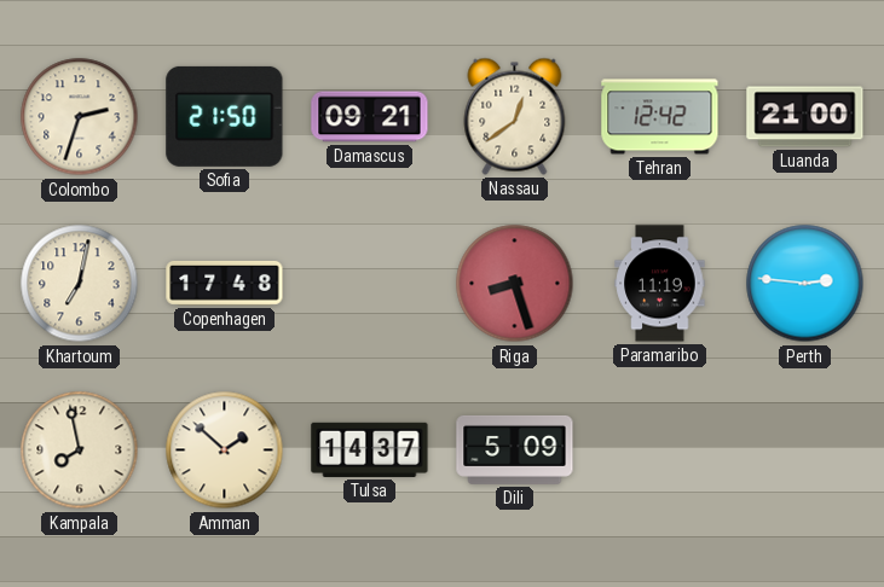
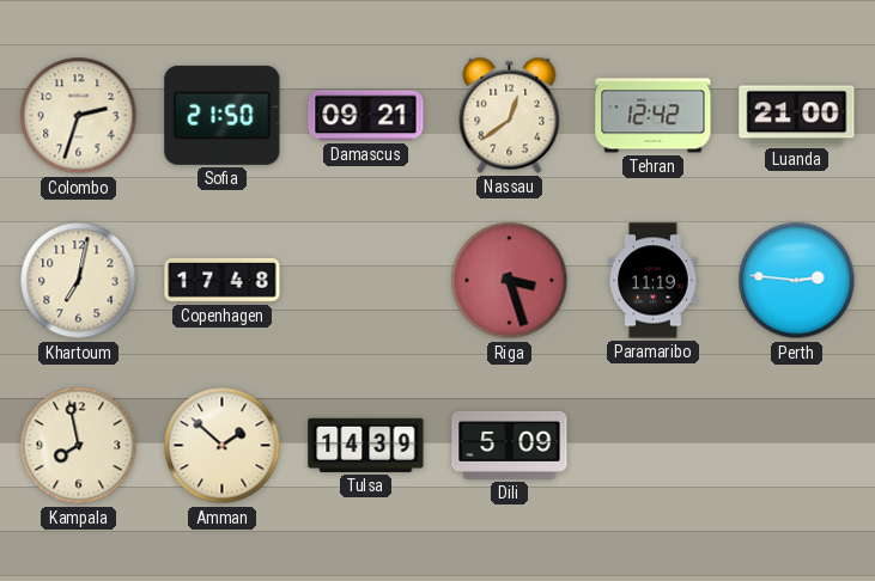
Riga: 8:27 -> 3:27
Tulsa: 14:37 -> 14:39
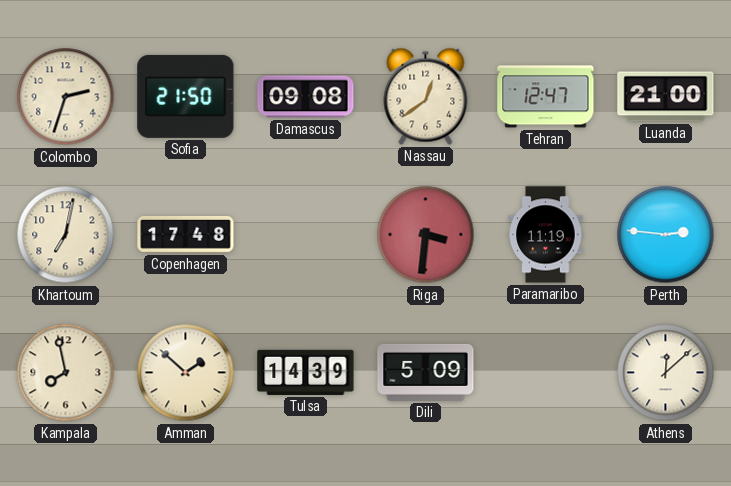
Damascus: 09:21 -> 09:08
Tehran: 12:42 -> 12:47
Riga: 3:27 -> 3:31
Athens: none -> 12:08
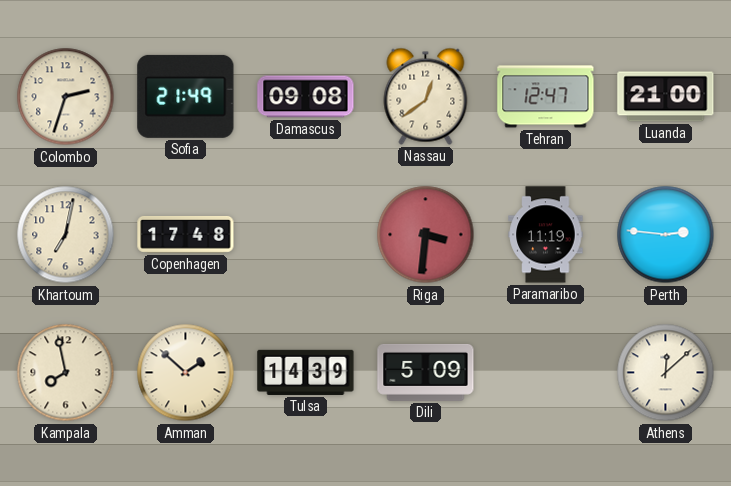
Sofia: 21:50 -> 21:49
